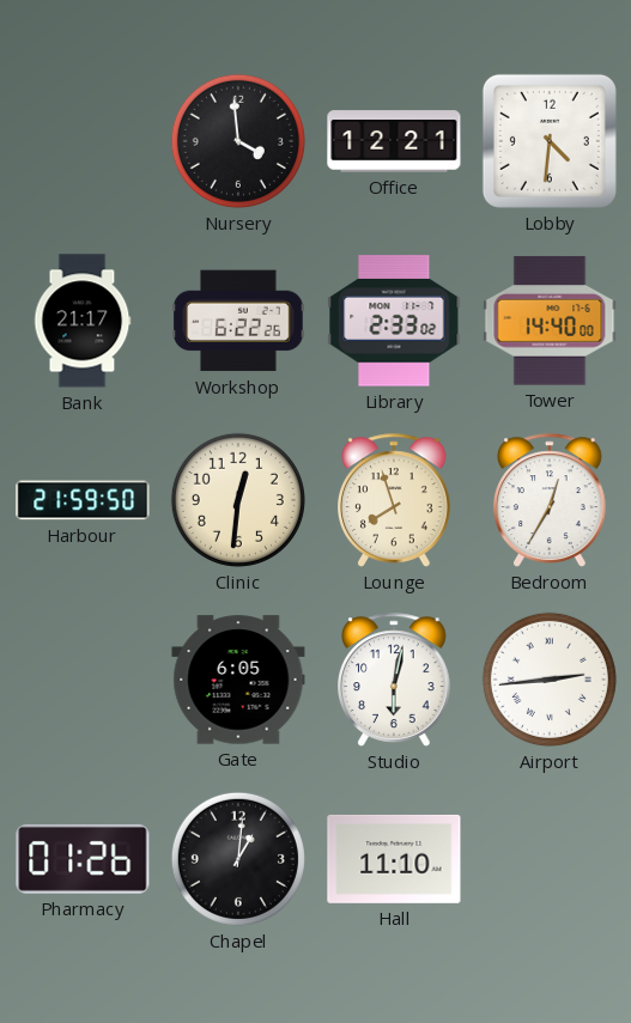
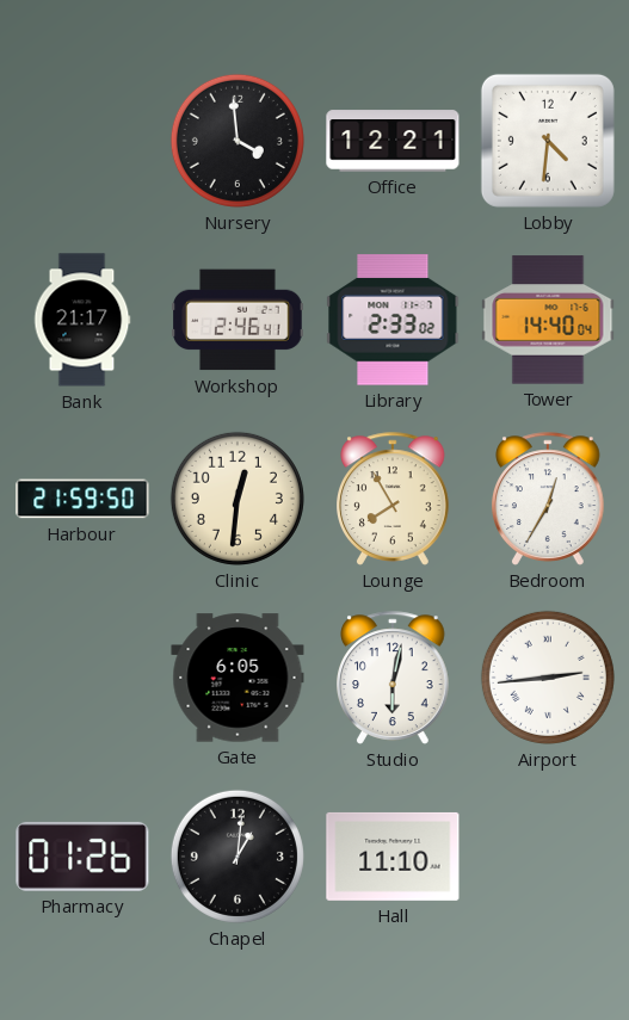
Workshop: 6:22 -> 2:46
Tower: 14:40:00 -> 14:40:04
Lounge: 7:57 -> 7:55
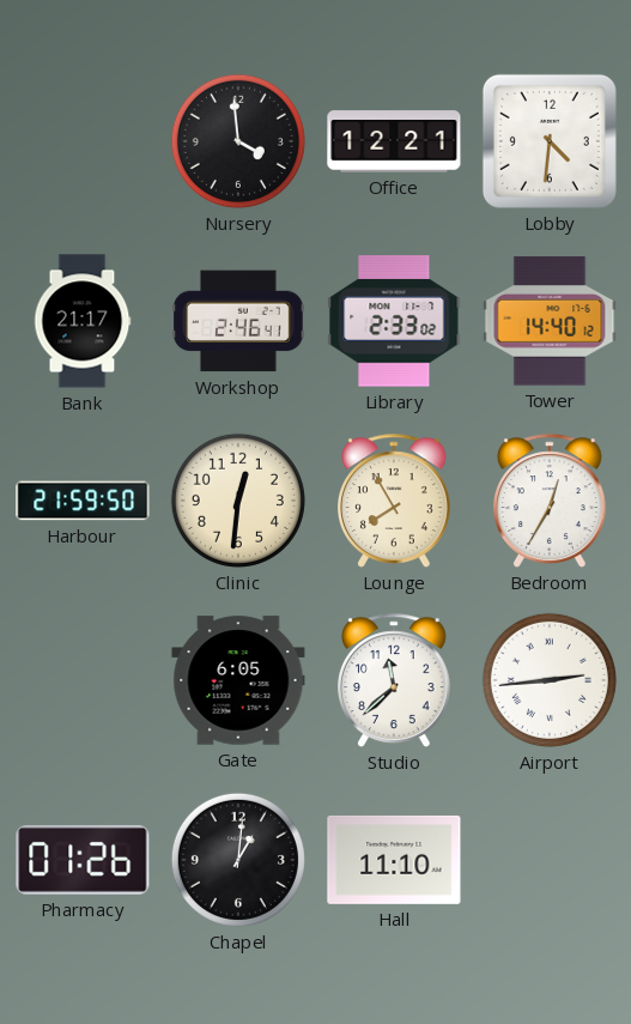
Tower: 14:40:04 -> 14:40:12
Studio: 6:02 -> 11:38
